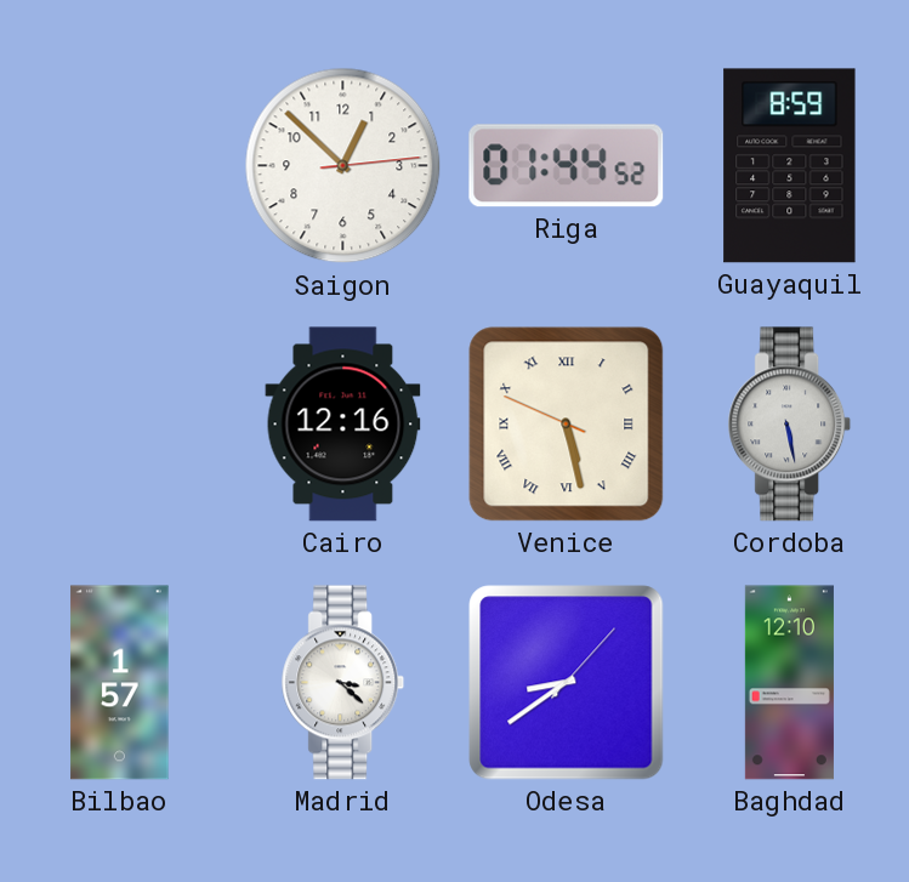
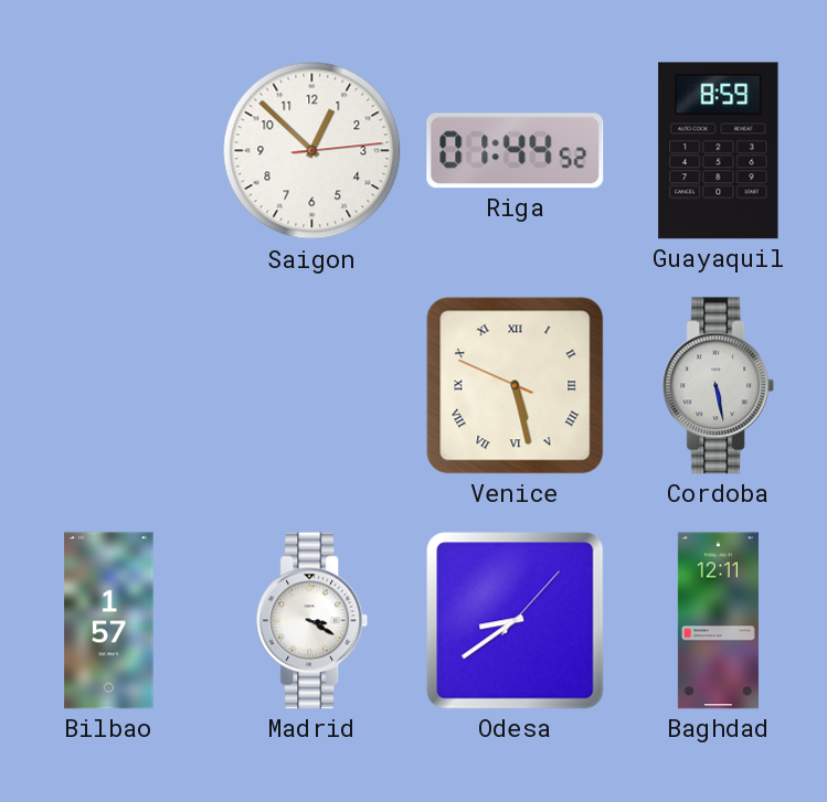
Cairo: 12:16 -> none
Madrid: 3:22 -> 3:20
Baghdad: 12:10 -> 12:11
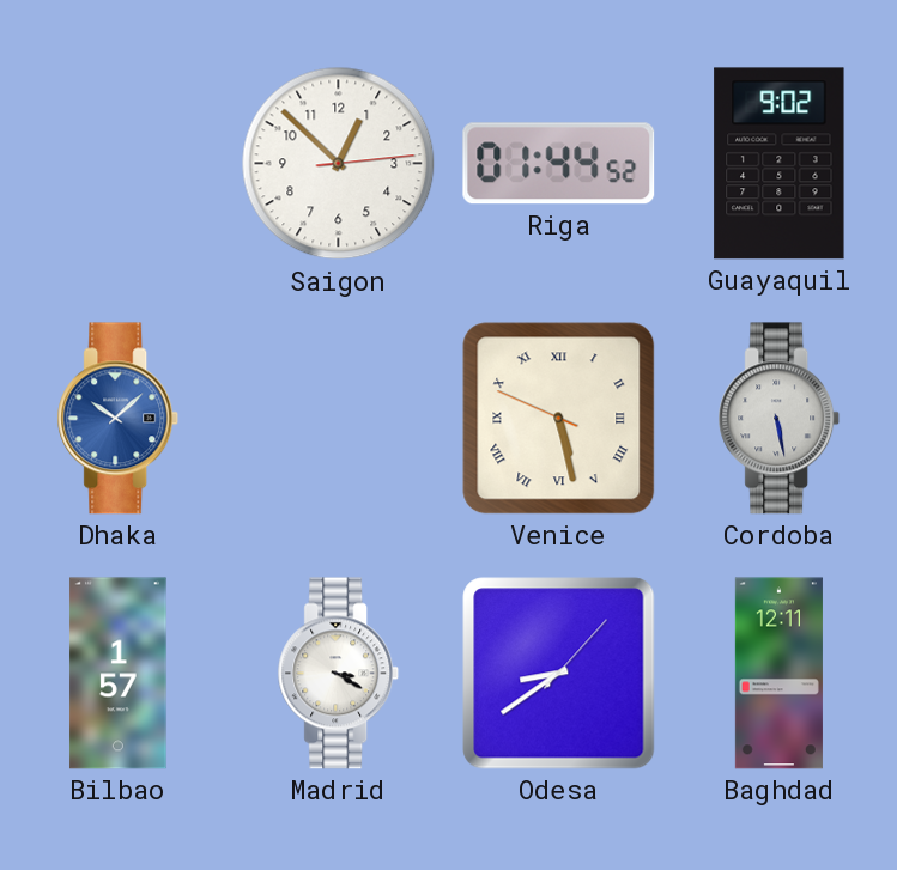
Guayaquil: 8:59 -> 9:02
Dhaka: none -> 10:08
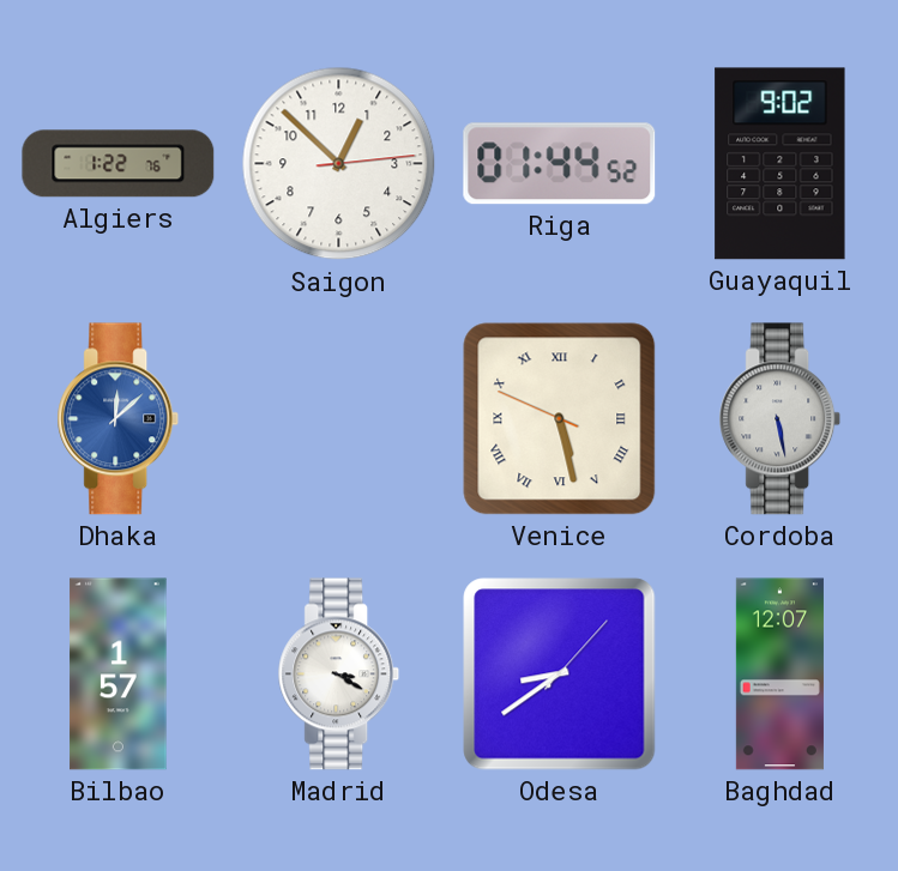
Algiers: none -> 1:22
Dhaka: 10:08 -> 12:08
Baghdad: 12:11 -> 12:07
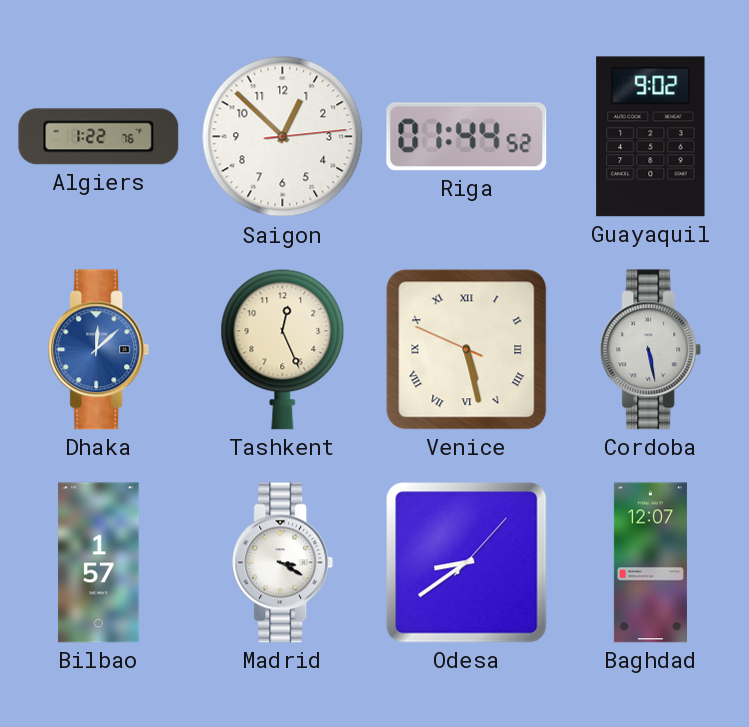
Tashkent: none -> 12:26
